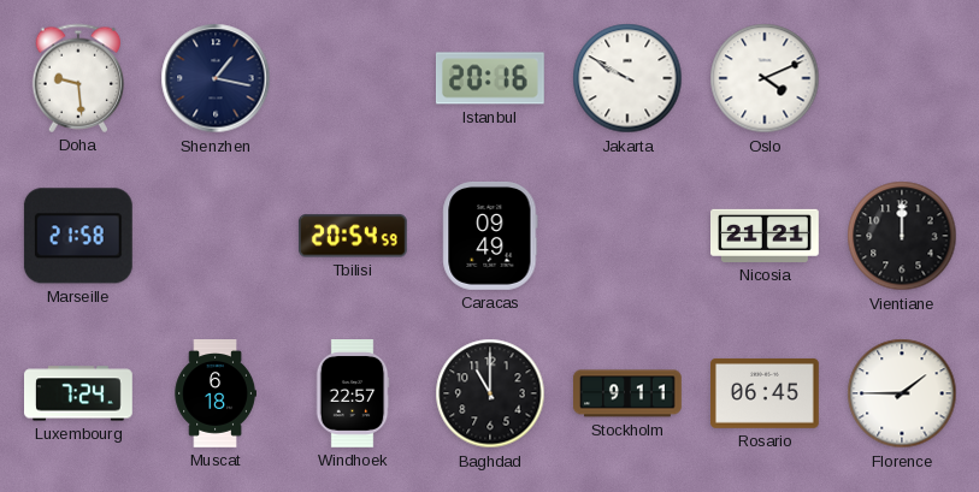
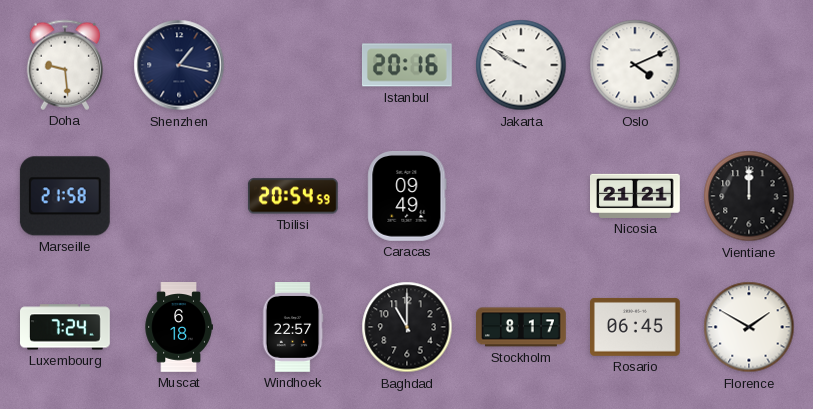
Stockholm: 9:11 -> 8:17
Florence: 1:45 -> 1:50
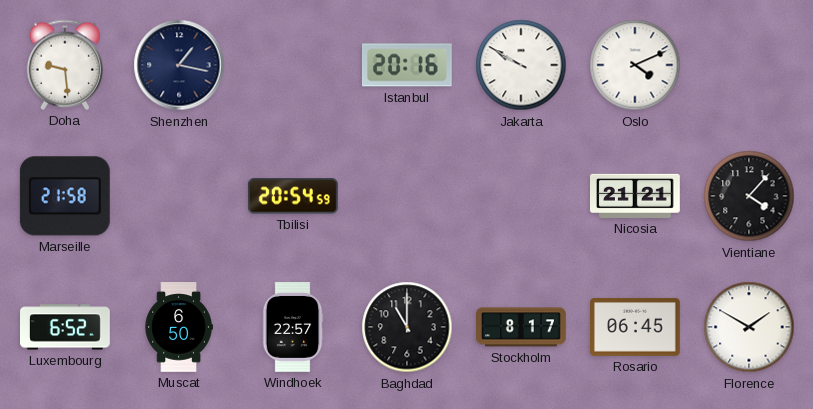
Caracas: 09:49 -> none
Vientiane: 12:00 -> 4:07
Luxembourg: 7:24 -> 6:52
Muscat: 6:18 -> 6:50
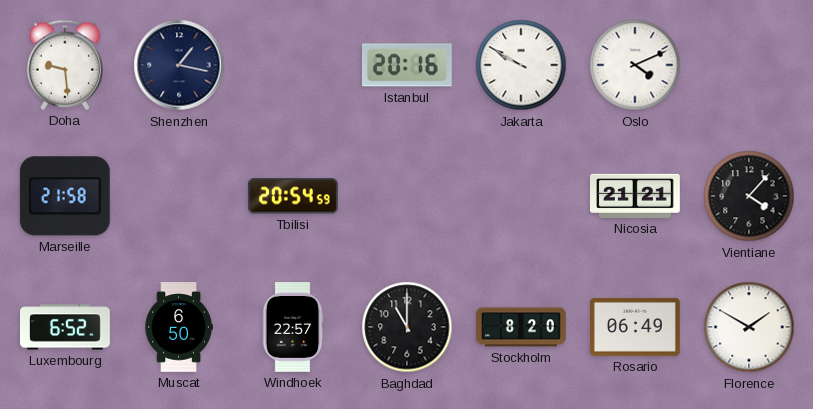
Stockholm: 8:17 -> 8:20
Rosario: 06:45 -> 06:49
